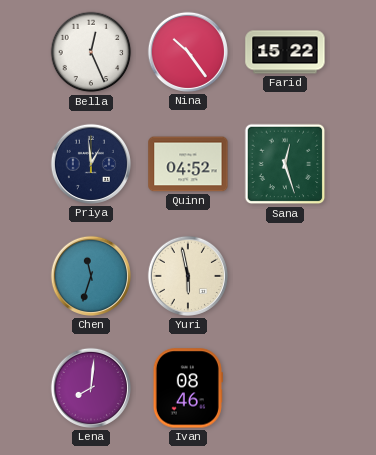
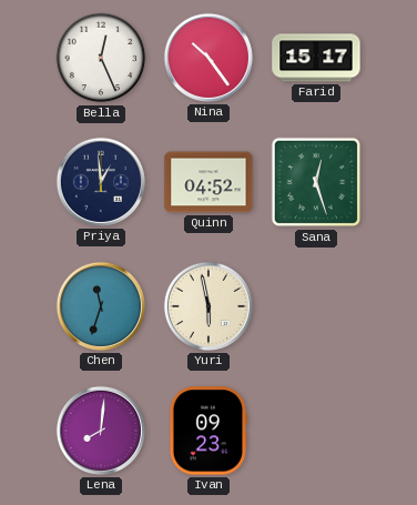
Farid: 15:22 -> 15:17
Ivan: 08:46 -> 09:23
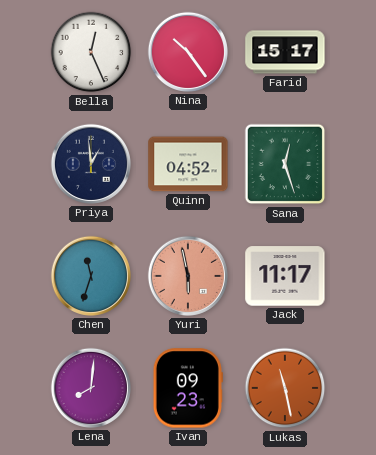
Yuri dial: cream -> salmon
Jack: none -> 11:17
Lukas: none -> 11:28
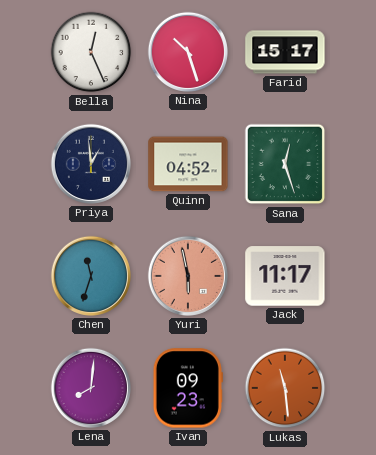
Nina: 10:24 -> 10:27
Lukas: 11:28 -> 11:29
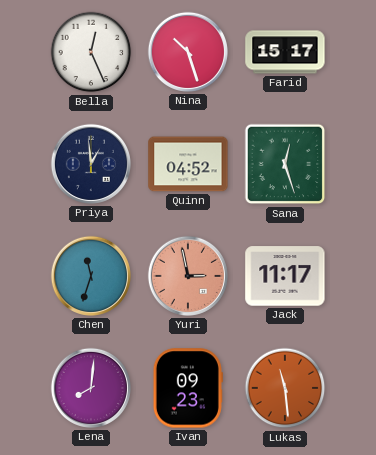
Yuri: 5:58 -> 2:58
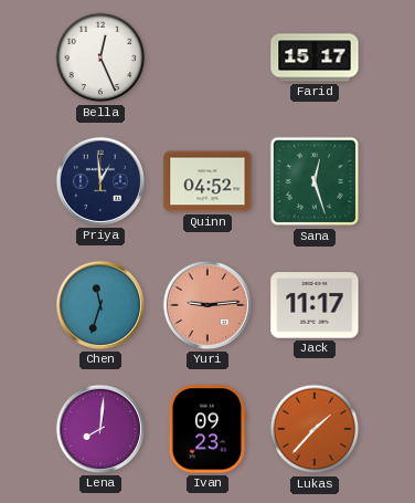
Nina: 10:27 -> none
Yuri: 2:58 -> 9:14
Lukas: 11:29 -> 1:37
